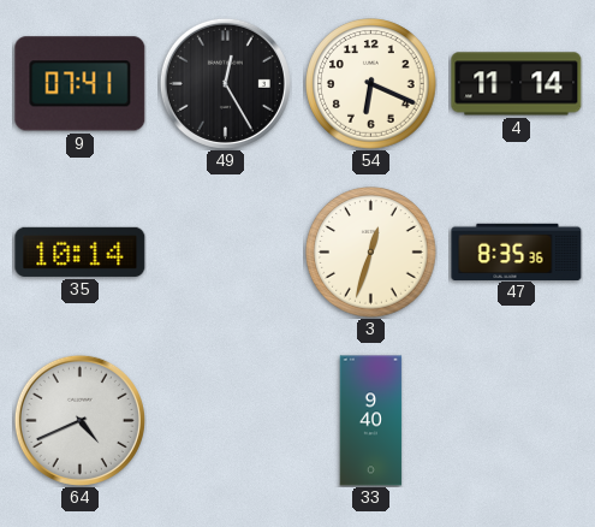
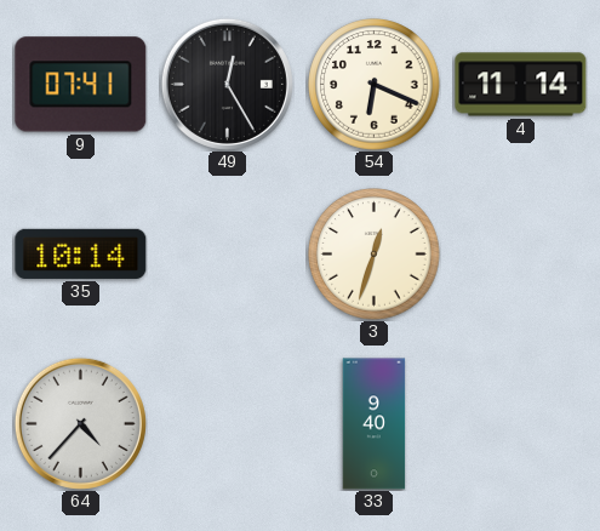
47: 8:35 -> none
64: 4:41 -> 4:37
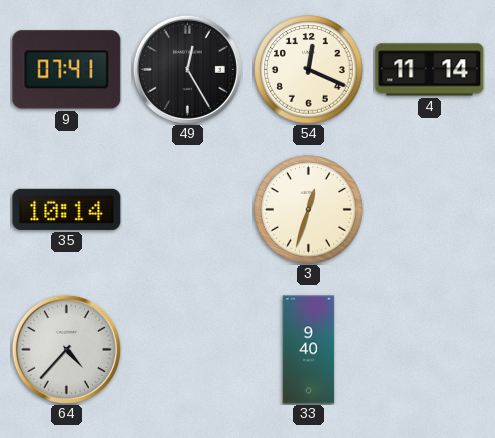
54: 6:19 -> 12:19
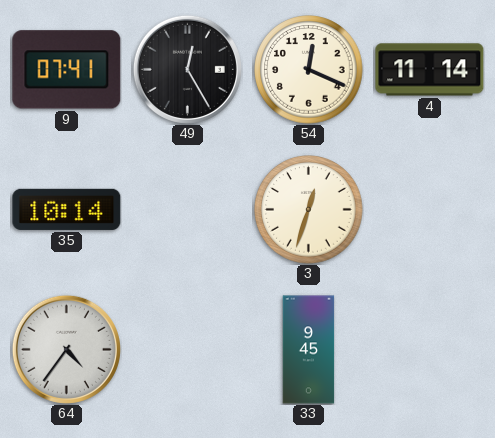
64: 4:37 -> 4:36
33: 9:40 -> 9:45
